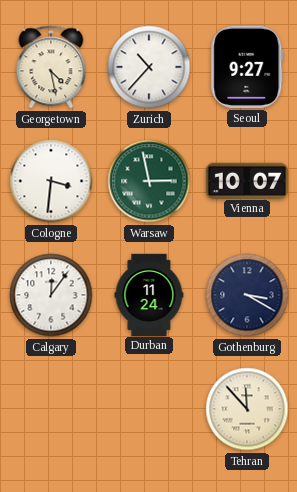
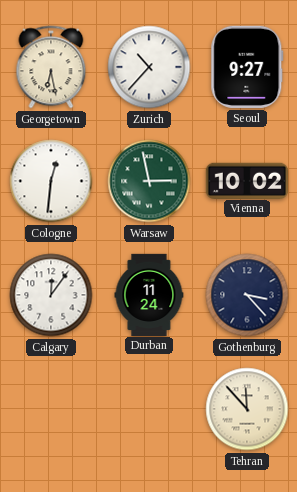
Georgetown: 4:28 -> 6:28
Cologne: 3:31 -> 12:31
Vienna: 10:07 -> 10:02
Gothenburg: 3:20 -> 3:23
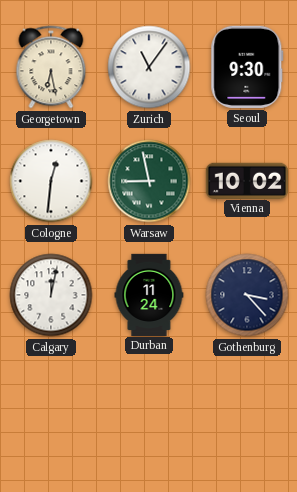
Zurich: 10:37 -> 11:06
Seoul: 9:27 -> 9:30
Warsaw: 2:58 -> 8:58
Calgary: 12:06 -> 12:02
Tehran: 11:53 -> none
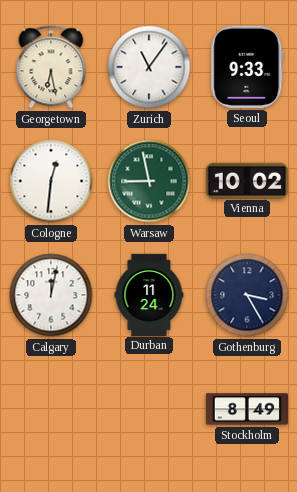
Seoul: 9:30 -> 9:33
Gothenburg: 3:23 -> 3:25
Stockholm: none -> 8:49
